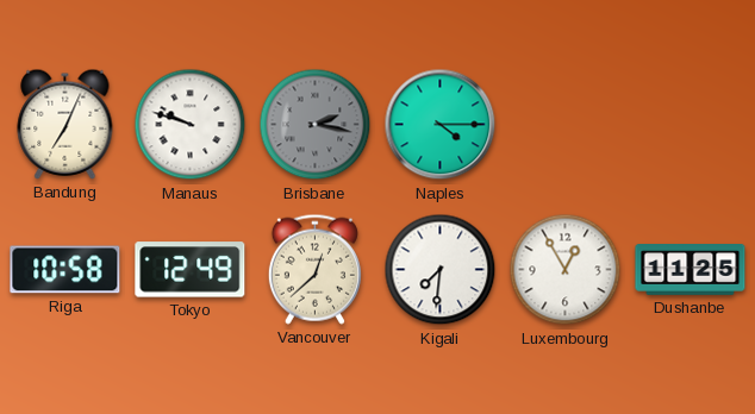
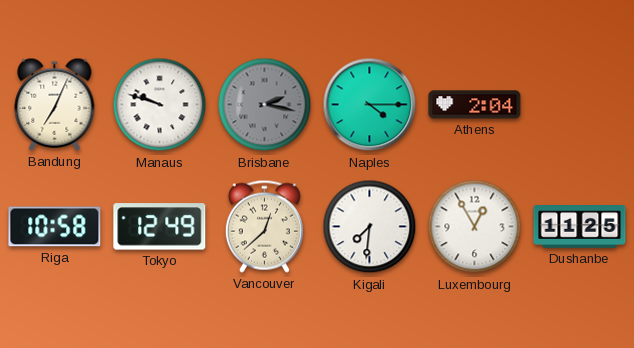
Athens: none -> 2:04
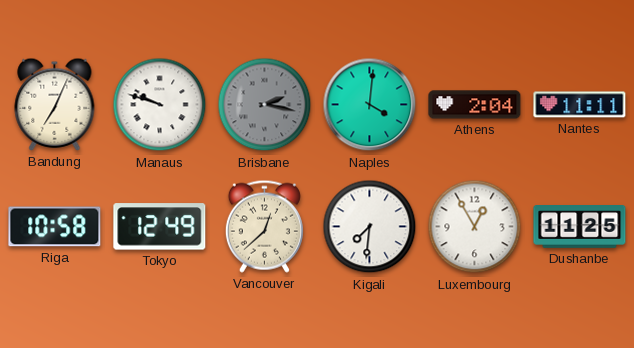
Naples: 4:15 -> 4:01
Nantes: none -> 11:11
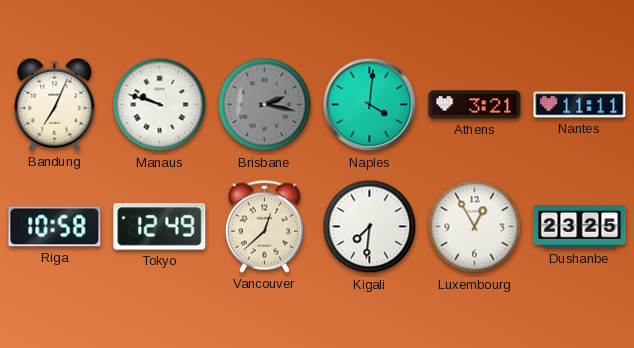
Athens: 2:04 -> 3:21
Dushanbe: 11:25 -> 23:25
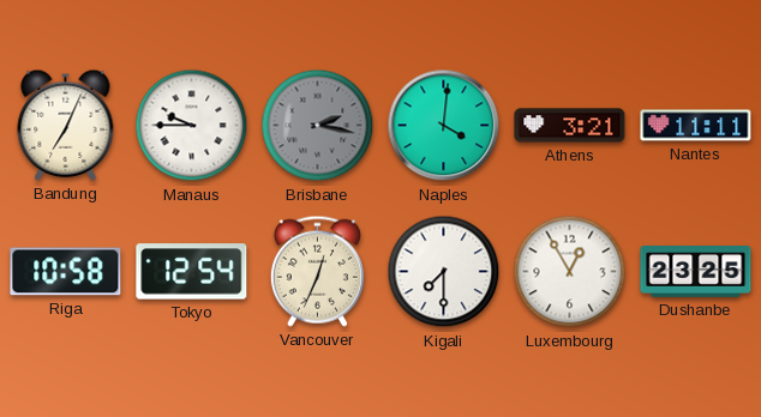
Manaus: 9:48 -> 9:45
Tokyo: 12:49 -> 12:54
Vancouver: 12:38 -> 12:34
Kigali: 7:31 -> 7:30
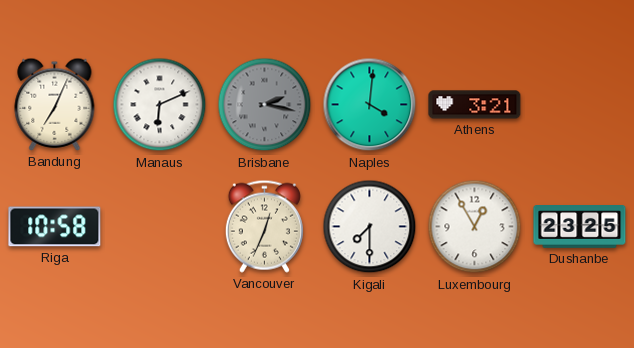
Manaus: 9:45 -> 6:11
Nantes: 11:11 -> none
Tokyo: 12:54 -> none
